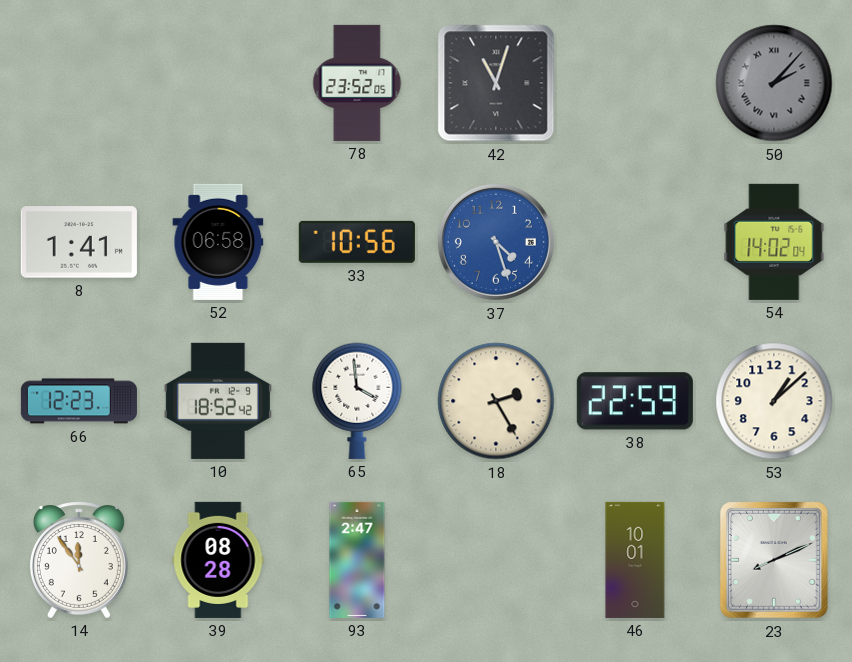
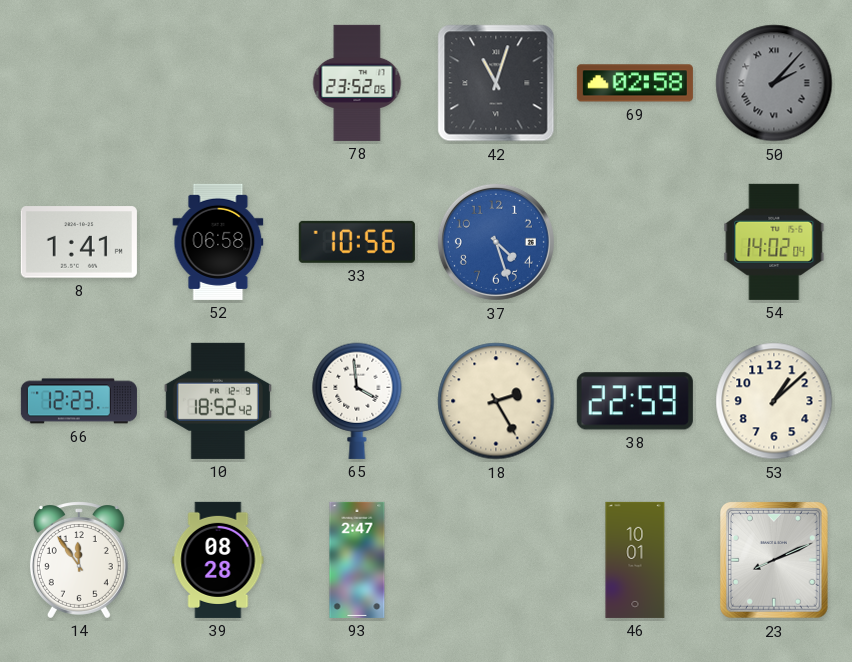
69: none -> 02:58
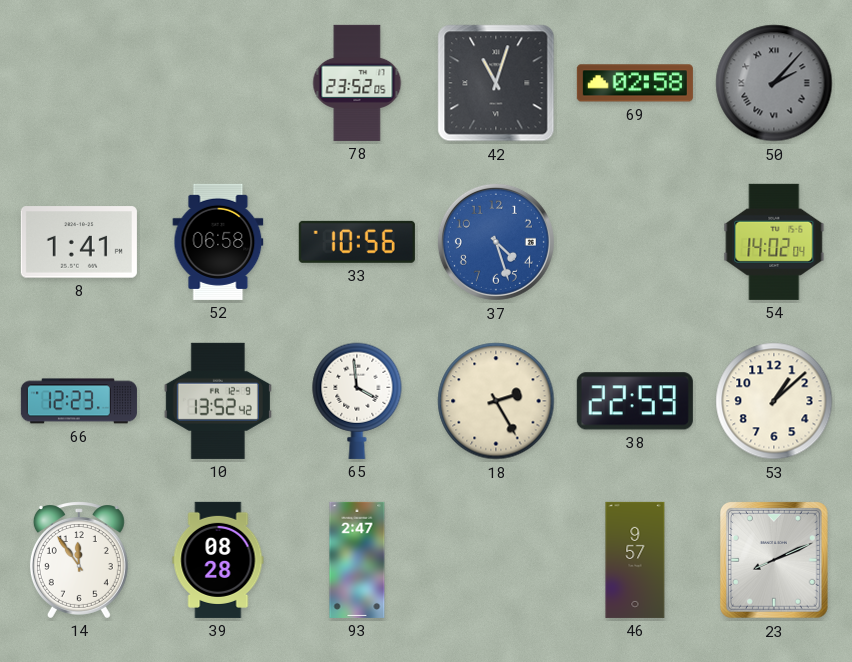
10: 18:52 -> 13:52
46: 10:01 -> 9:57
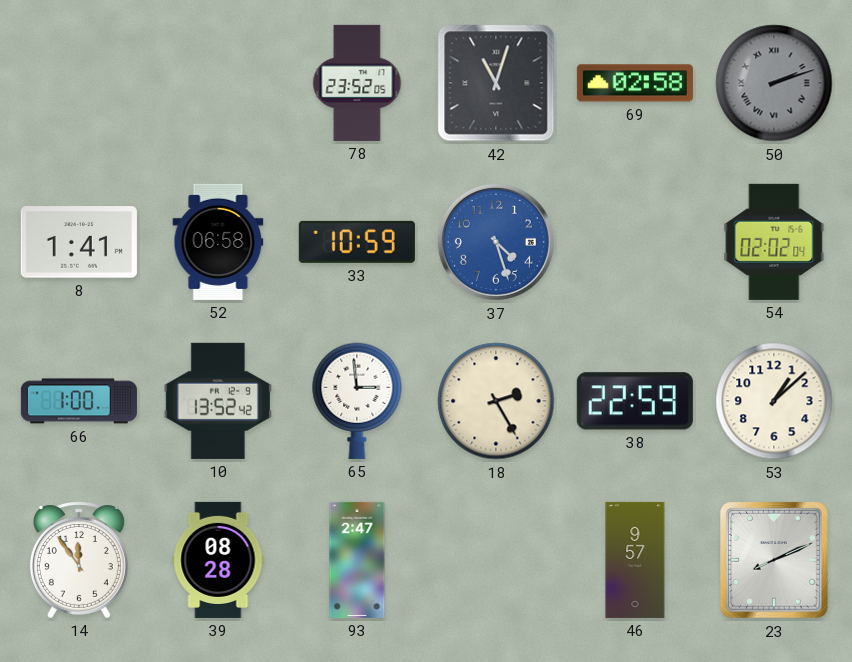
50: 2:07 -> 2:12
33: 10:56 -> 10:59
54: 14:02 -> 02:02
66: 12:23 -> 1:00
65: 3:59 -> 2:59
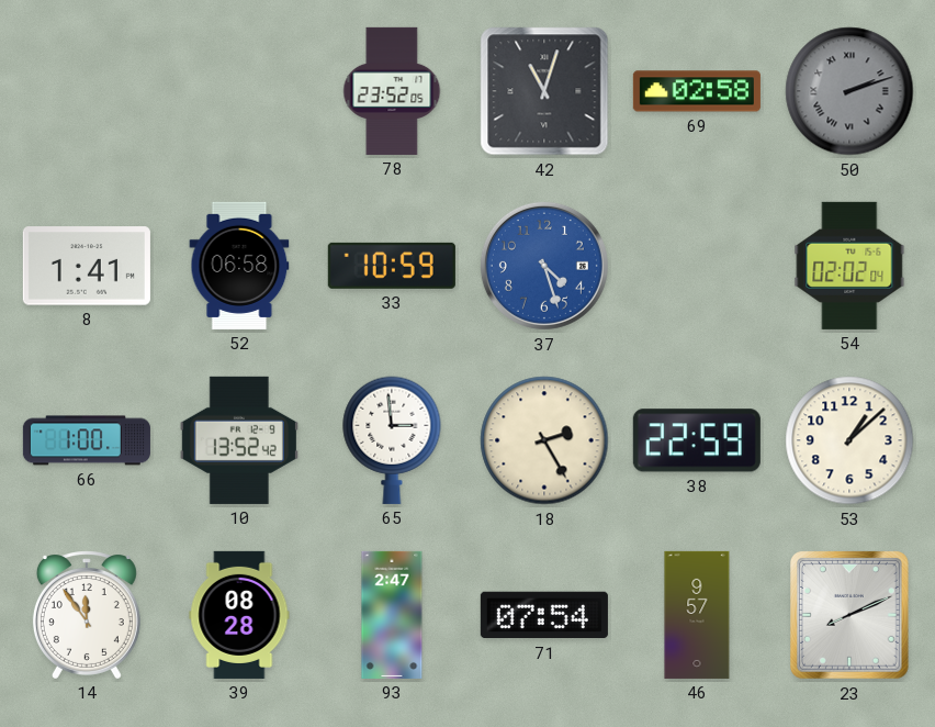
71: none -> 07:54
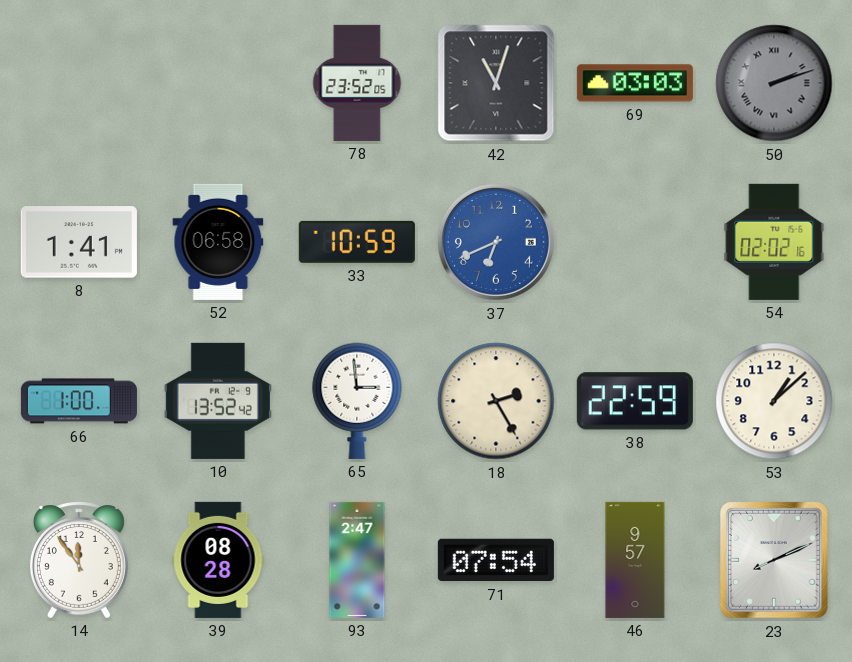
69: 02:58 -> 03:03
37: 4:27 -> 6:41
54: 02:02:04 -> 02:02:16
